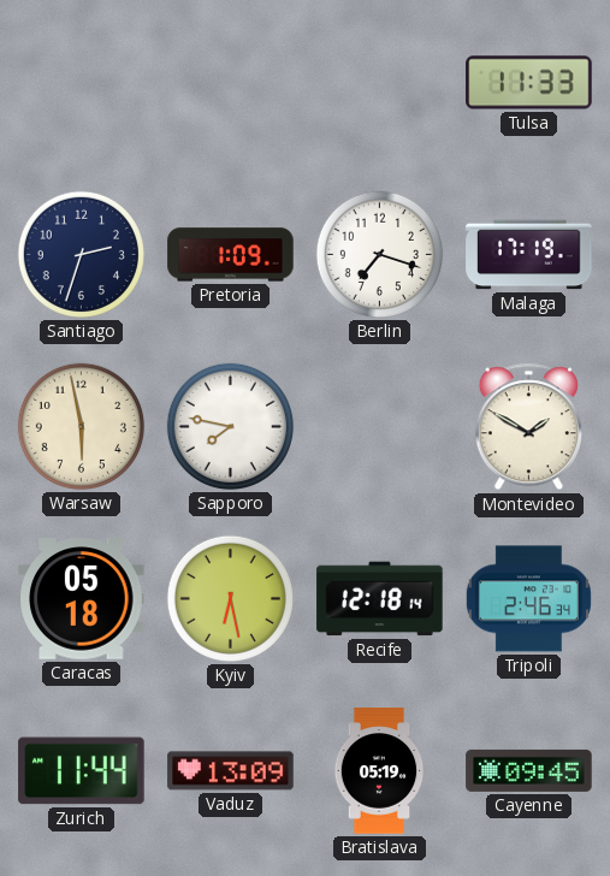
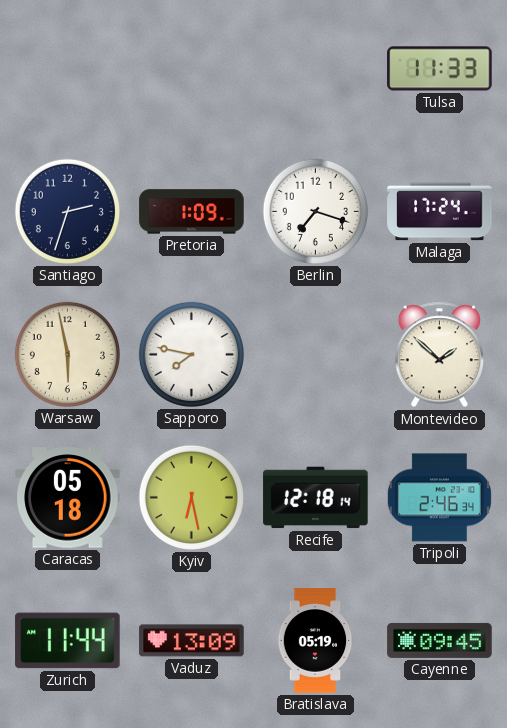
Malaga: 17:19 -> 17:24
Montevideo: 1:50 -> 1:52
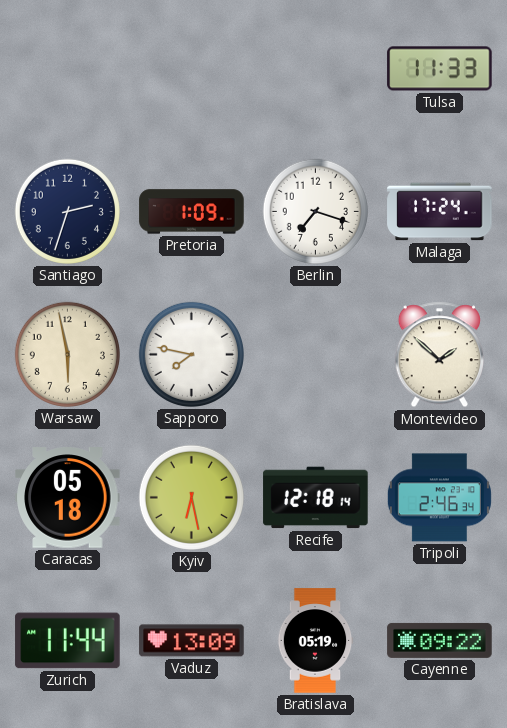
Cayenne: 09:45 -> 09:22
